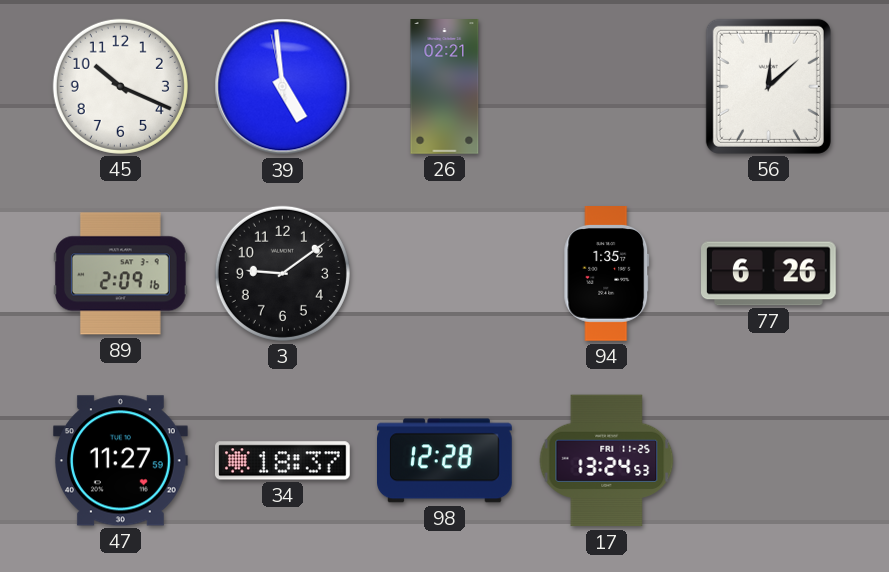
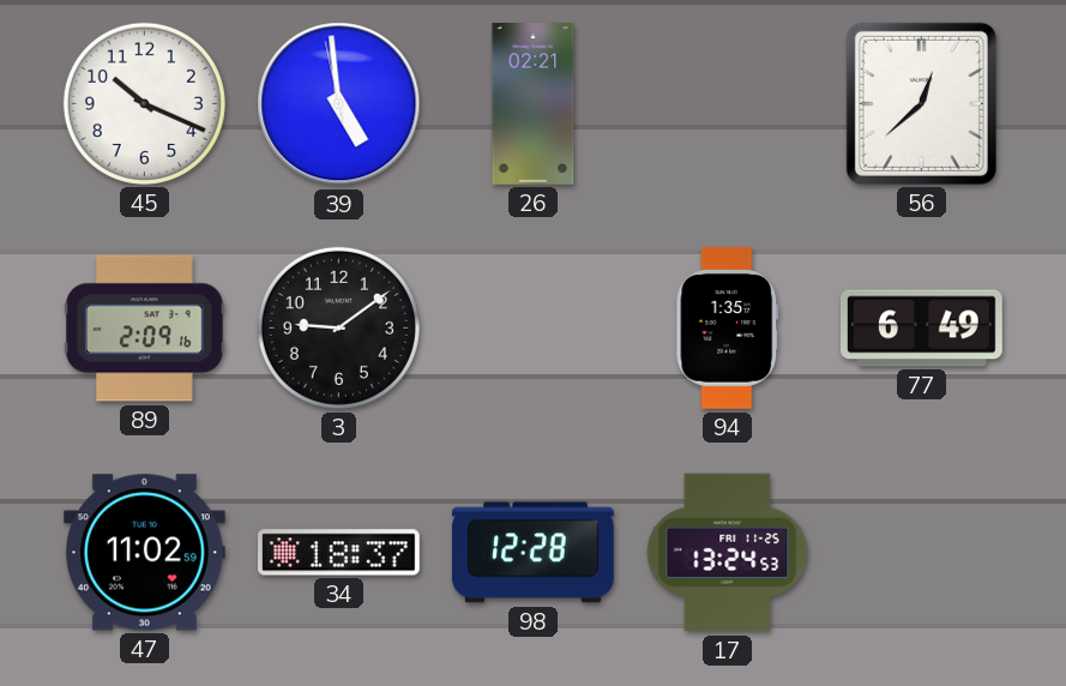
56: 12:08 -> 12:38
77: 6:26 -> 6:49
47: 11:27 -> 11:02
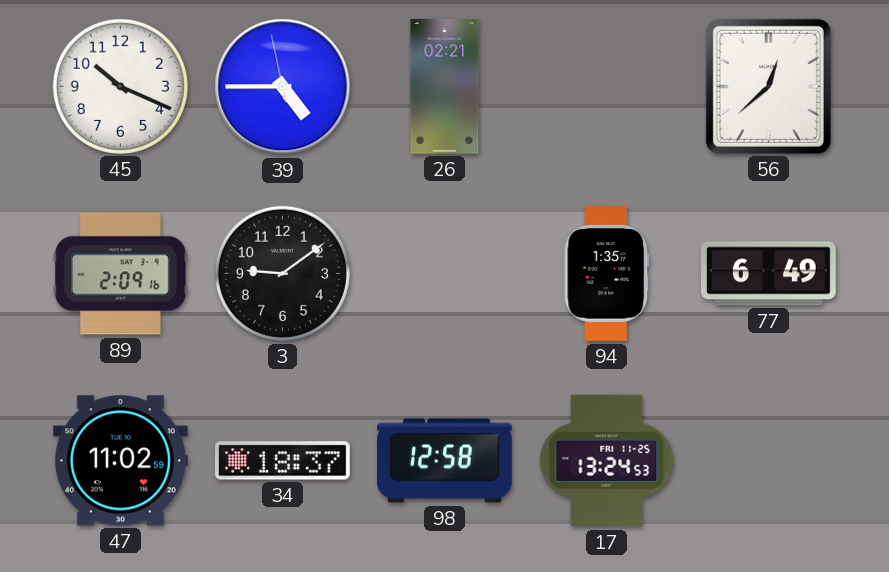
39: 4:58 -> 4:44
98: 12:28 -> 12:58
